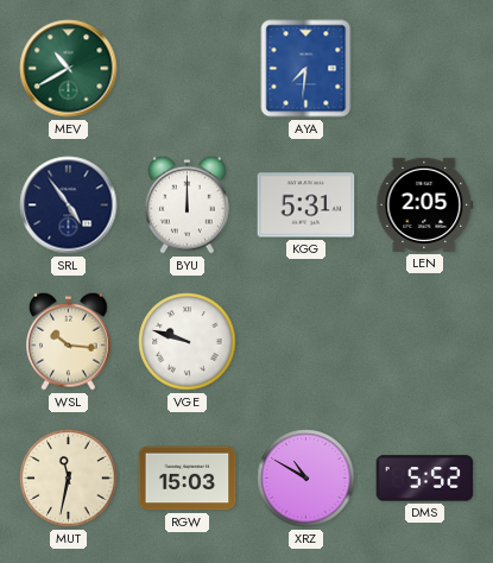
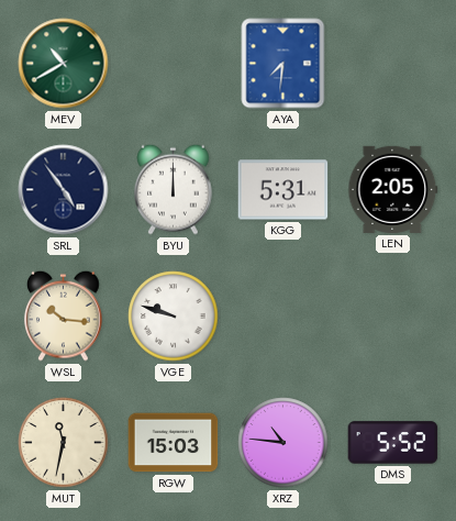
XRZ: 10:50 -> 10:46
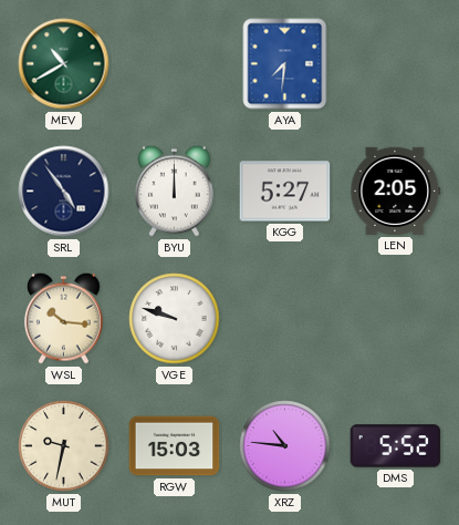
KGG: 5:31 -> 5:27
MUT: 11:32 -> 9:32
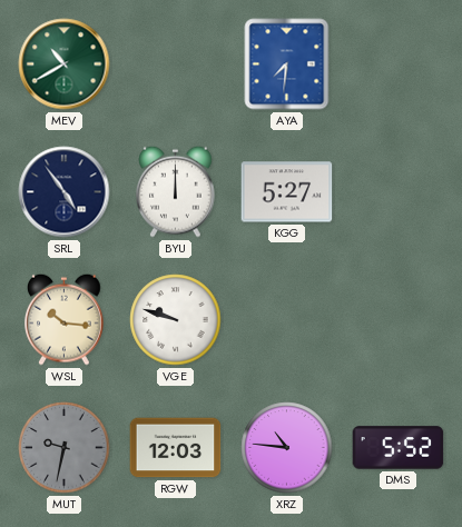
LEN: 2:05 -> none
MUT dial: cream -> grey
RGW: 15:03 -> 12:03
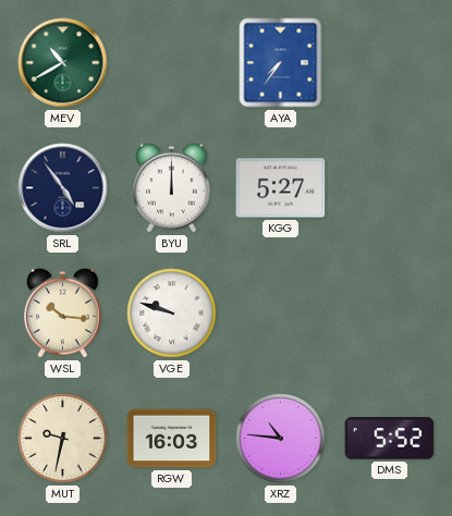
AYA: 7:31 -> 7:36
MUT dial: grey -> cream
RGW: 12:03 -> 16:03
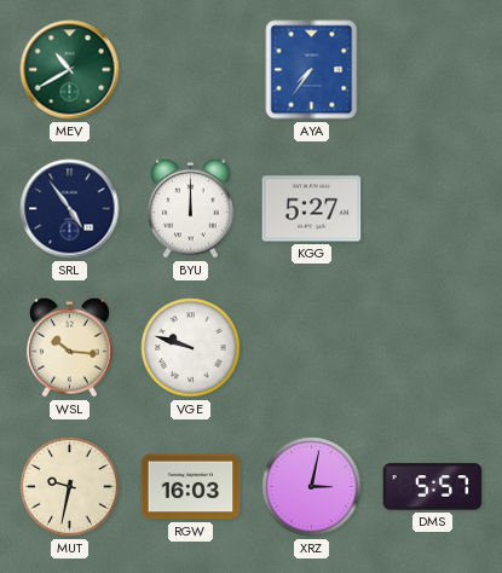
XRZ: 10:46 -> 3:02
DMS: 5:52 -> 5:57
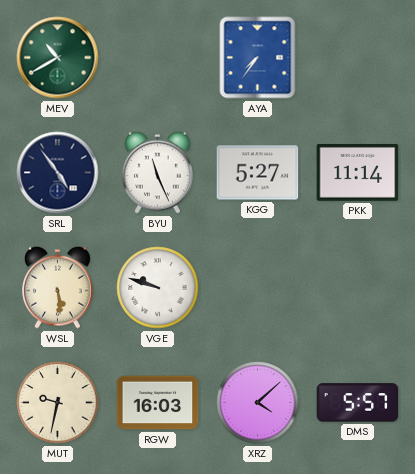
BYU: 12:00 -> 11:26
PKK: none -> 11:14
WSL: 10:16 -> 5:29
XRZ: 3:02 -> 4:08
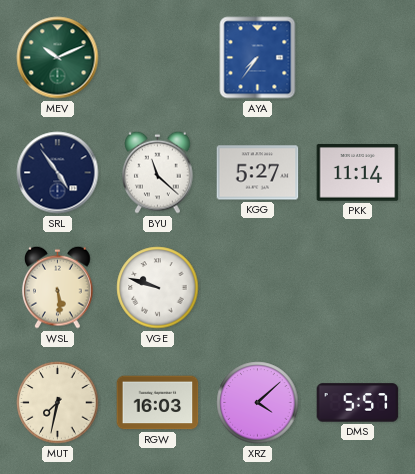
MEV: 10:40 -> 10:11
BYU: 11:26 -> 11:22
MUT: 9:32 -> 7:32
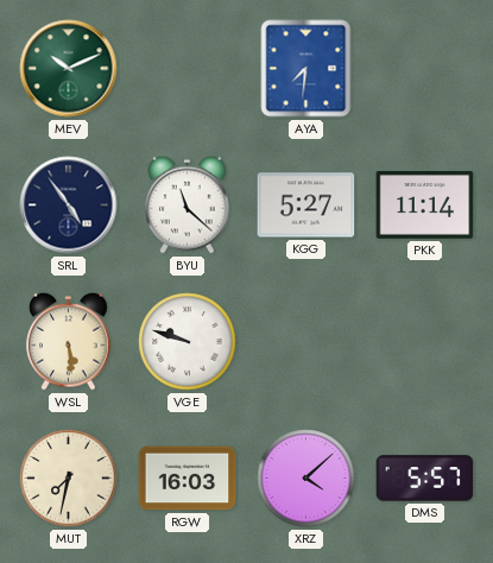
AYA: 7:36 -> 7:31
